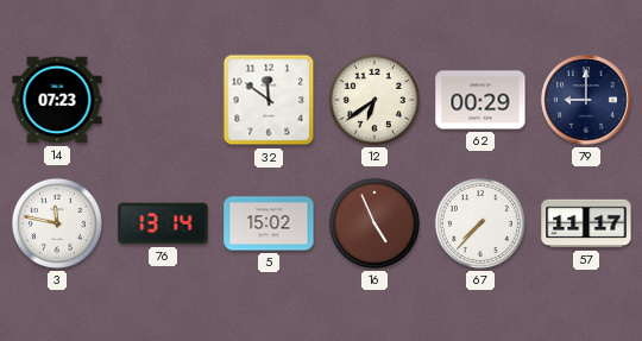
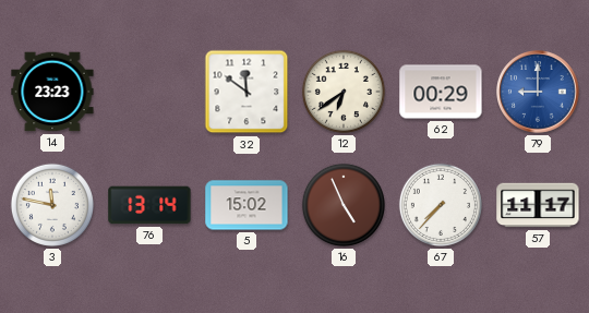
14: 07:23 -> 23:23
79 dial: navy -> blue
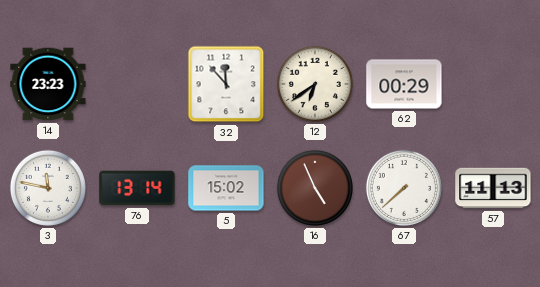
32: 11:51 -> 11:53
79: 9:00 -> none
67: 7:37 -> 7:38
57: 11:17 -> 11:13
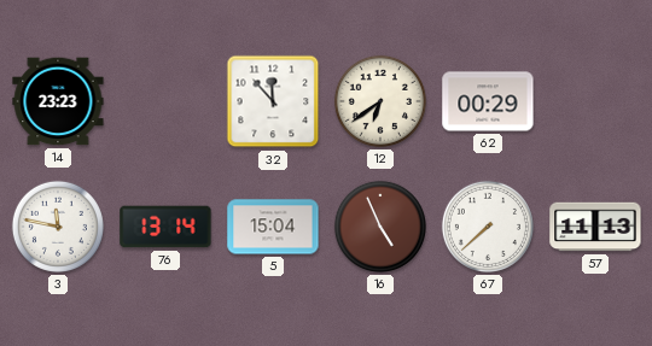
5: 15:02 -> 15:04
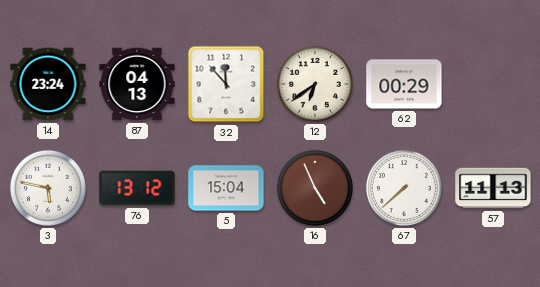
14: 23:23 -> 23:24
87: none -> 04:13
3: 11:47 -> 5:47
76: 13:14 -> 13:12
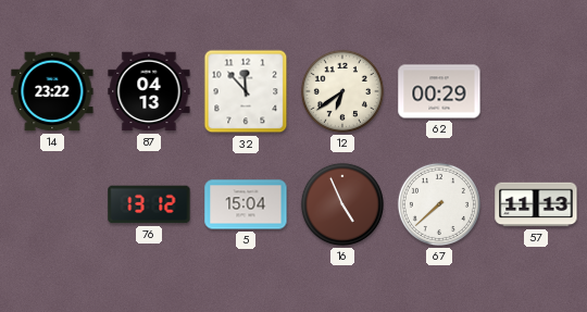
14: 23:24 -> 23:22
3: 5:47 -> none
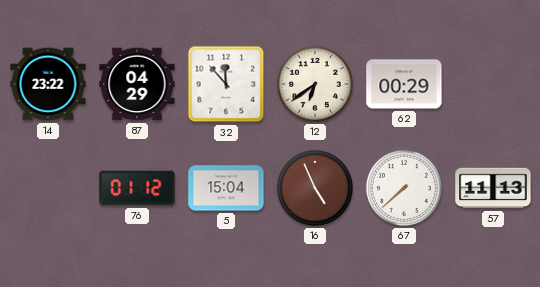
87: 04:13 -> 04:29
76: 13:12 -> 01:12
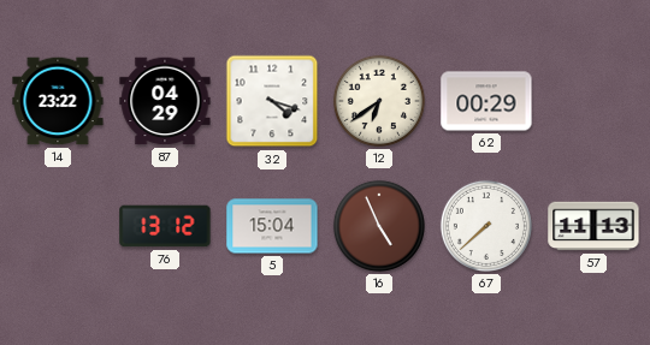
32: 11:53 -> 4:18
76: 01:12 -> 13:12
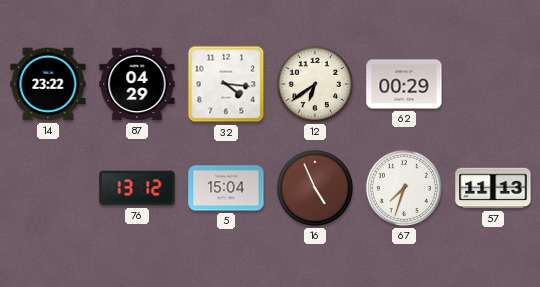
32: 4:18 -> 4:16
67: 7:38 -> 7:33
